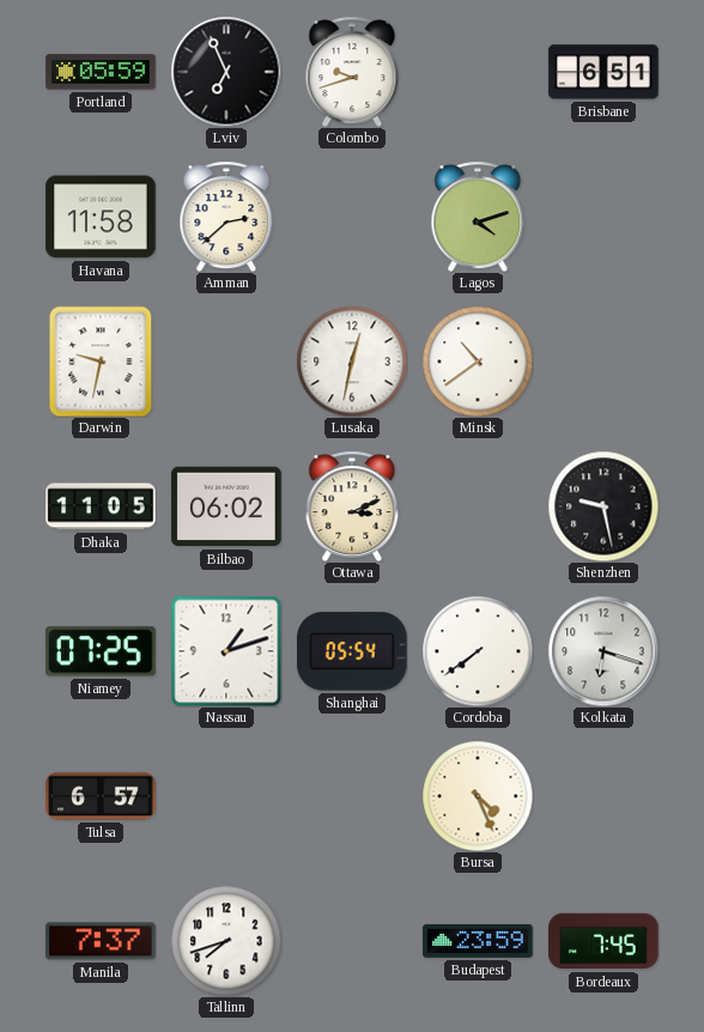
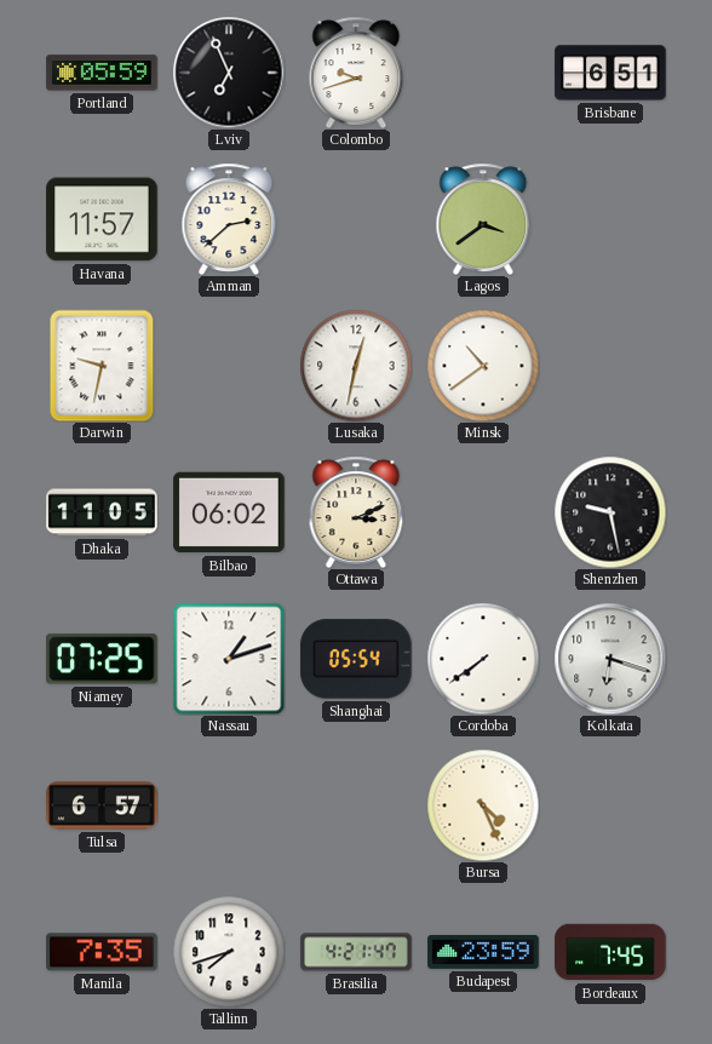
Havana: 11:58 -> 11:57
Lagos: 4:12 -> 3:39
Manila: 7:37 -> 7:35
Brasilia: none -> 4:21
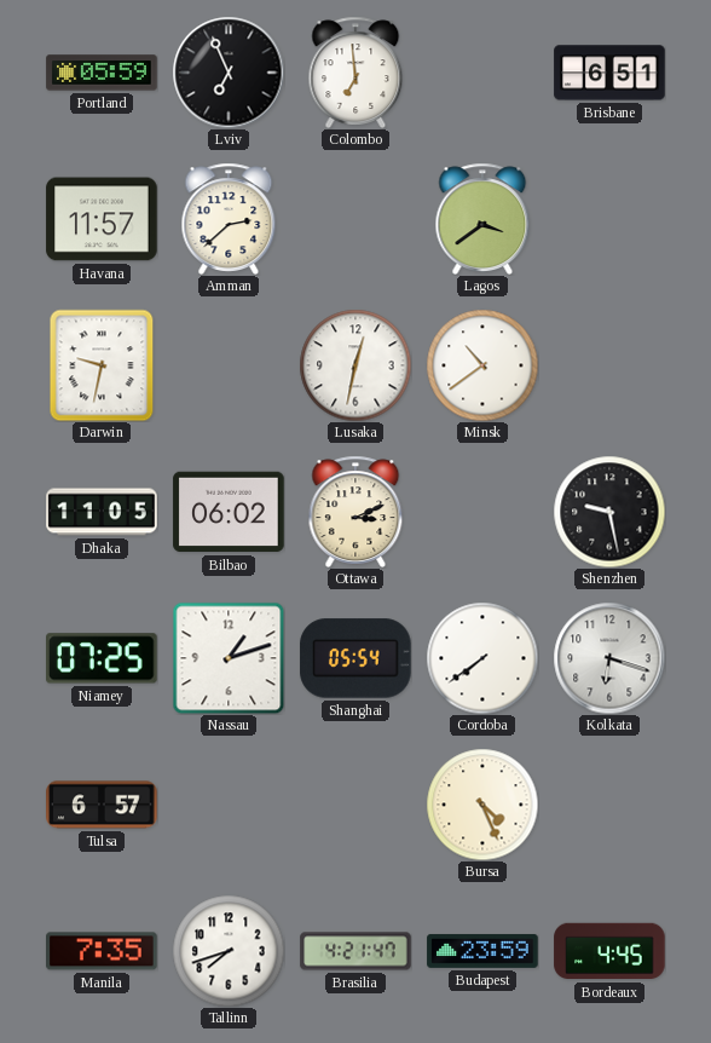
Colombo: 9:42 -> 6:59
Bordeaux: 7:45 -> 4:45
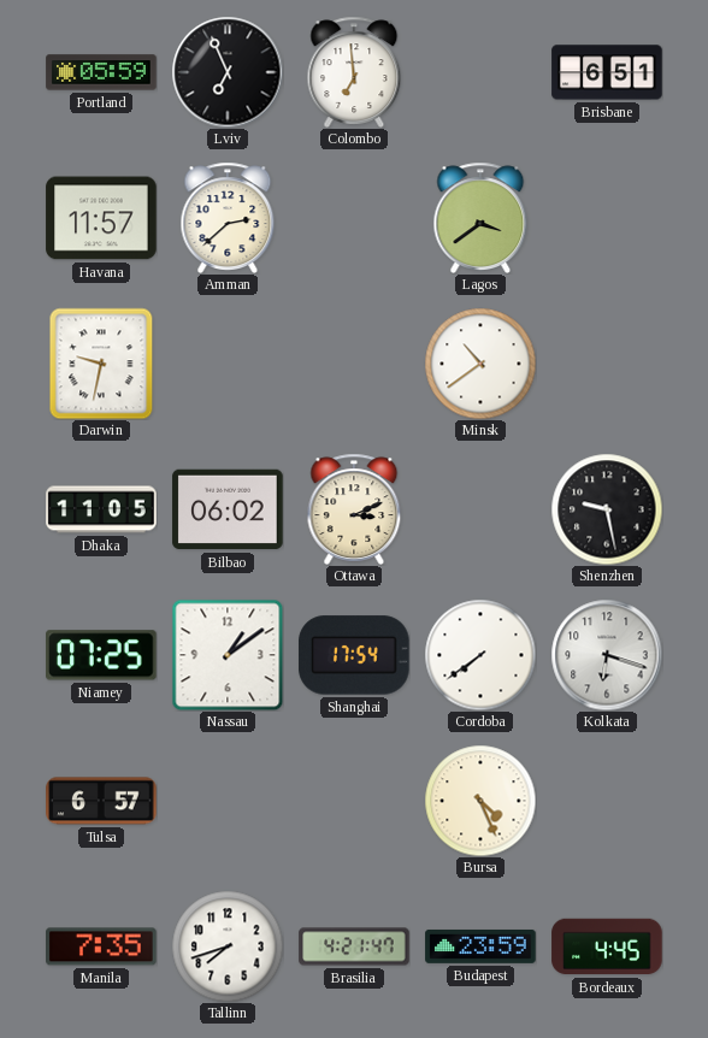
Lusaka: 12:32 -> none
Nassau: 1:12 -> 1:09
Shanghai: 05:54 -> 17:54
